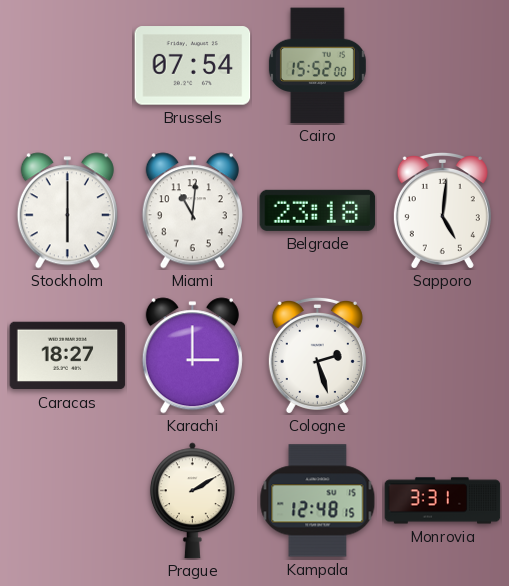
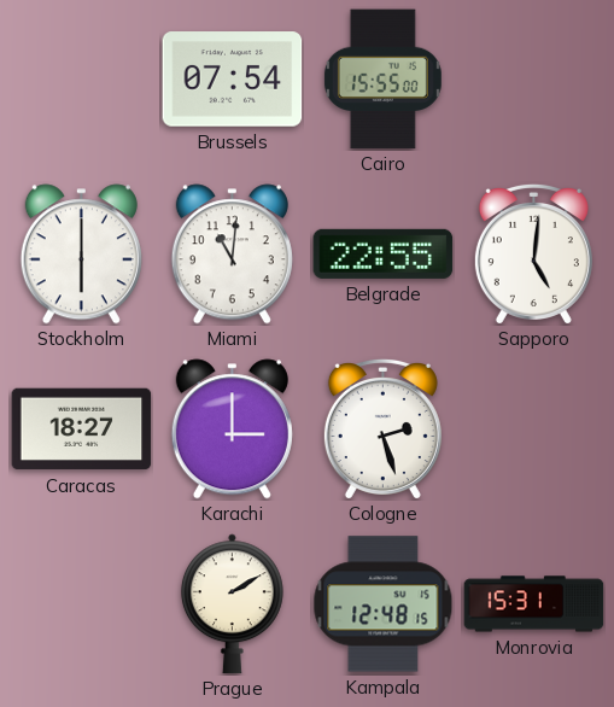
Cairo: 15:52 -> 15:55
Belgrade: 23:18 -> 22:55
Monrovia: 3:31 -> 15:31
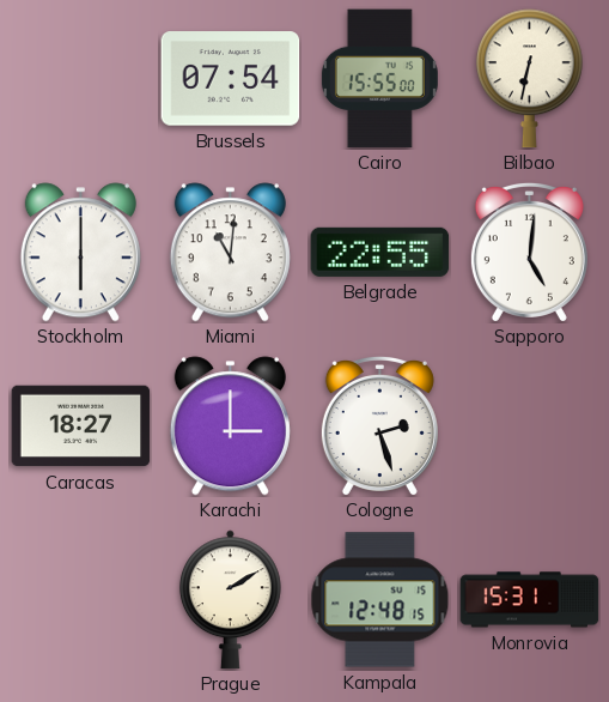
Bilbao: none -> 6:32
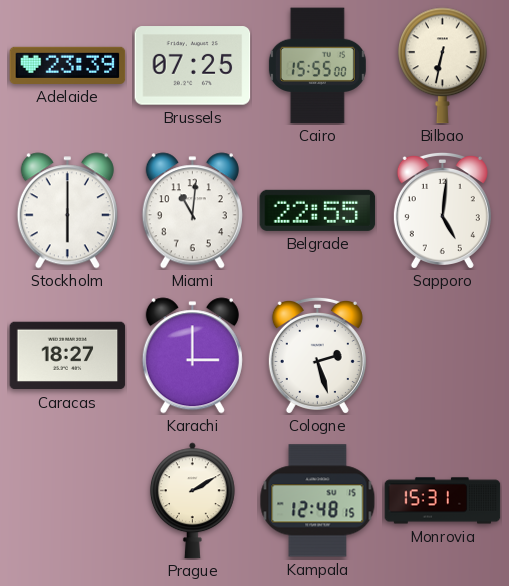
Adelaide: none -> 23:39
Brussels: 07:54 -> 07:25
